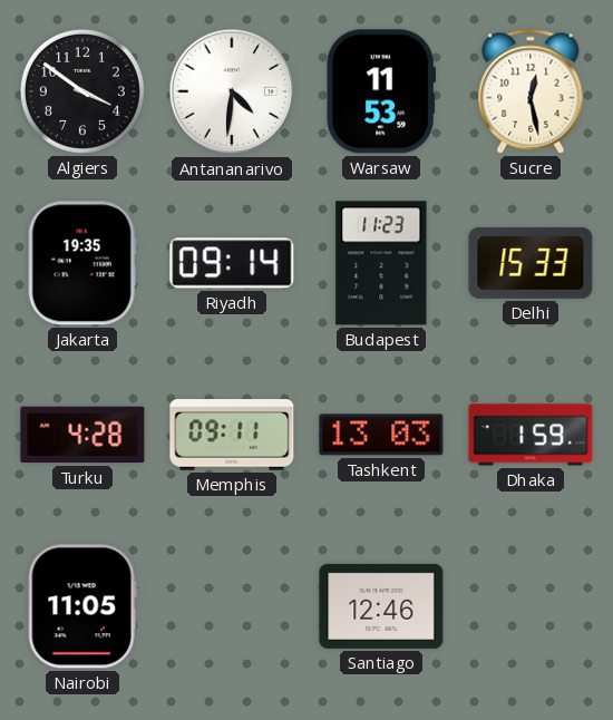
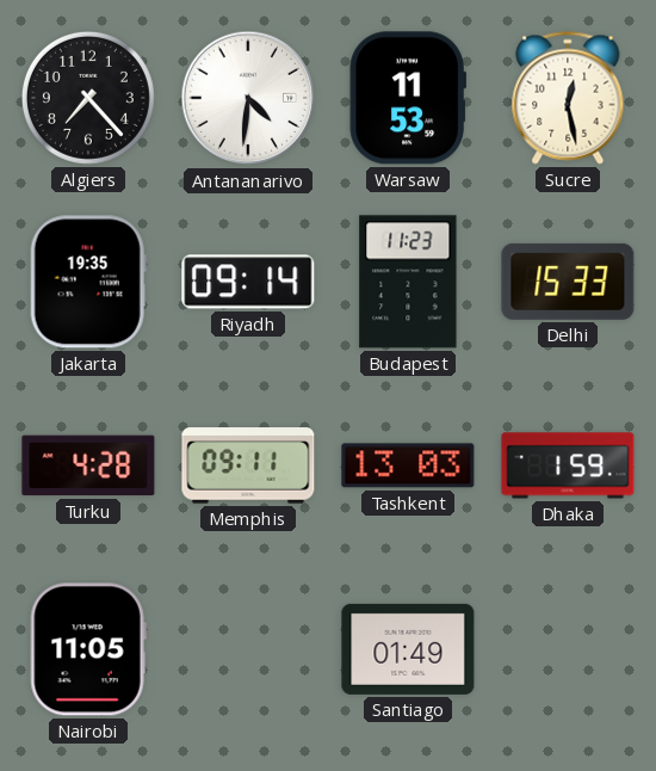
Algiers: 3:51 -> 7:23
Santiago: 12:46 -> 01:49
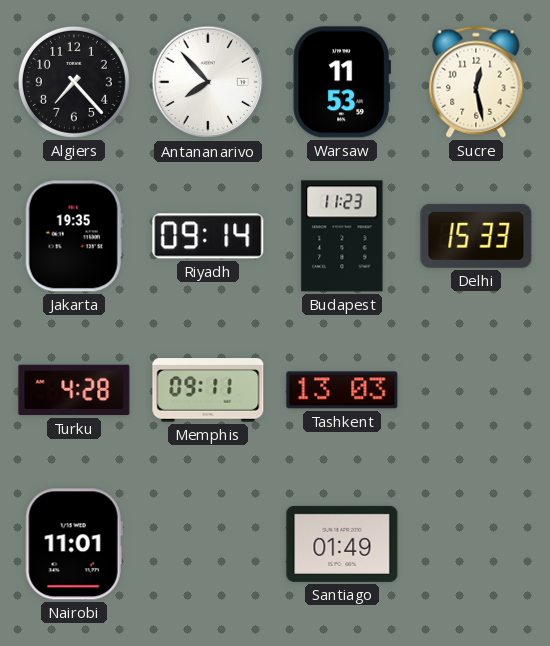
Antananarivo: 4:31 -> 7:53
Dhaka: 1:59 -> none
Nairobi: 11:05 -> 11:01
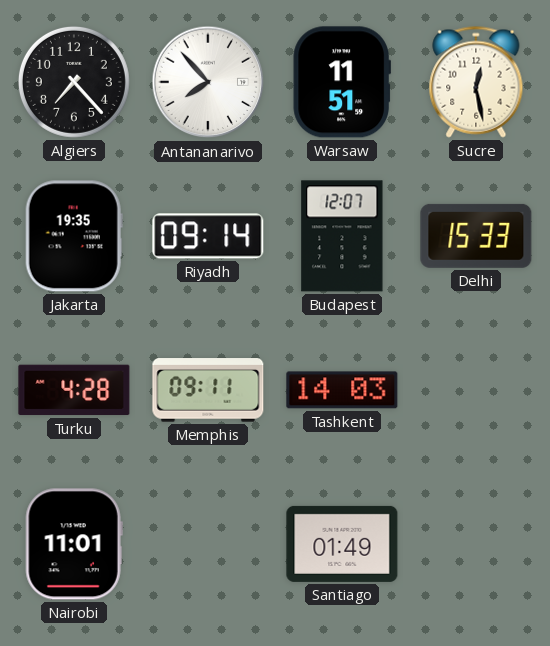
Warsaw: 11:53 -> 11:51
Budapest: 11:23 -> 12:07
Tashkent: 13:03 -> 14:03
